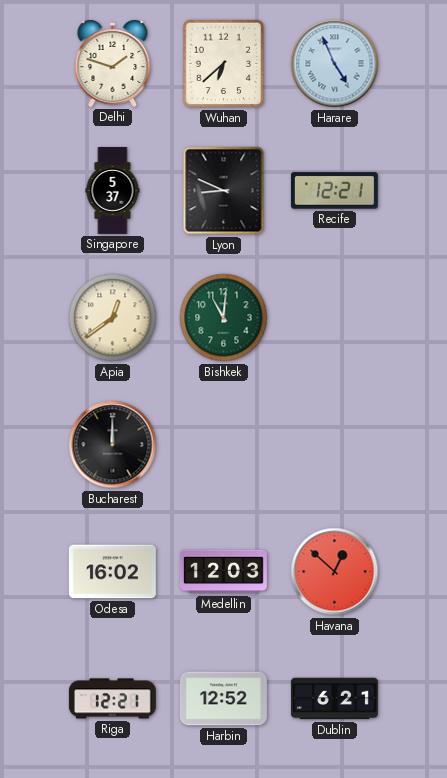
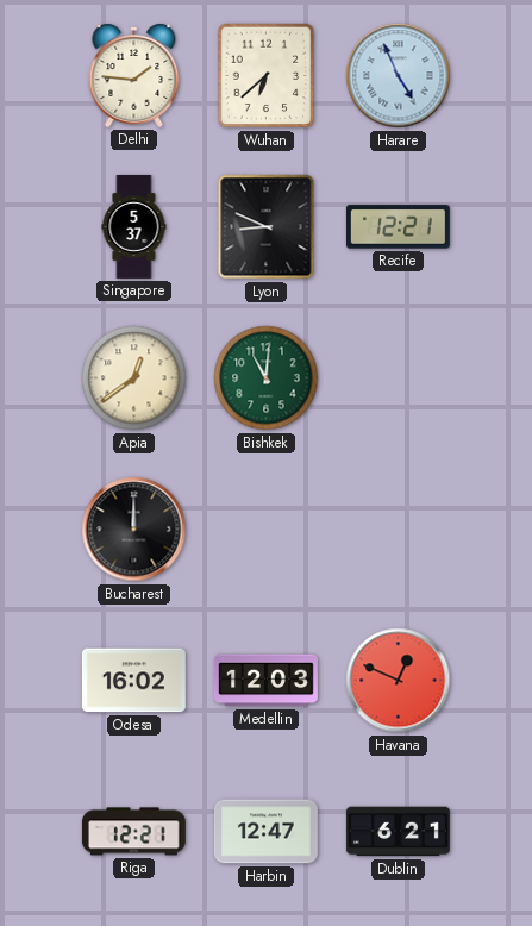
Delhi: 1:48 -> 1:46
Havana: 12:52 -> 12:49
Harbin: 12:52 -> 12:47
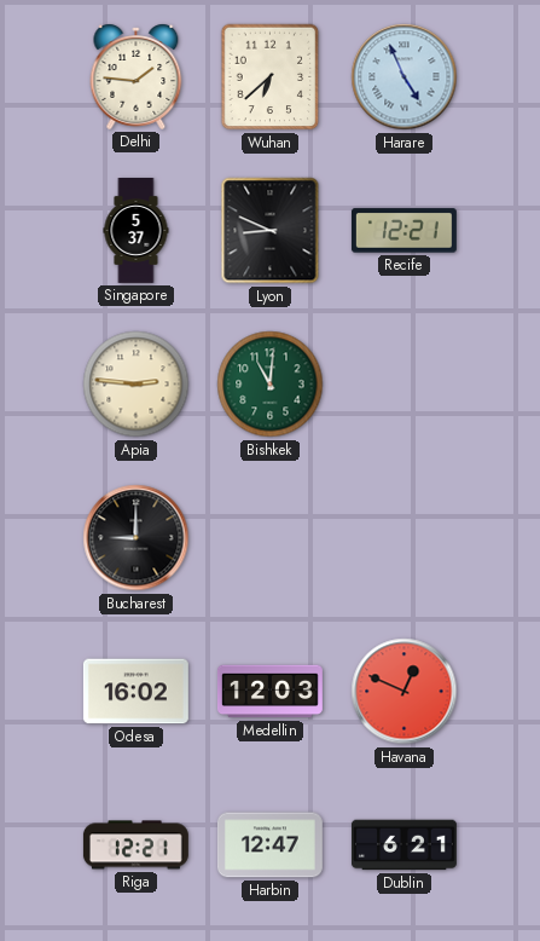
Apia: 12:39 -> 2:46
Bucharest: 12:00 -> 9:00
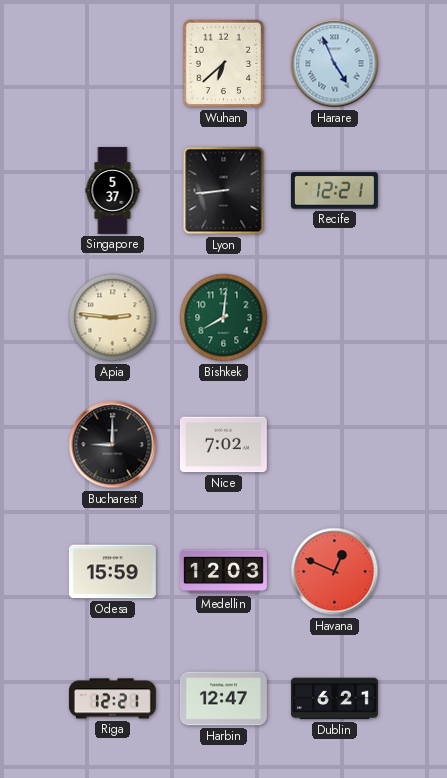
Delhi: 1:46 -> none
Lyon: 8:49 -> 8:44
Bishkek: 11:01 -> 8:01
Nice: none -> 7:02
Odesa: 16:02 -> 15:59
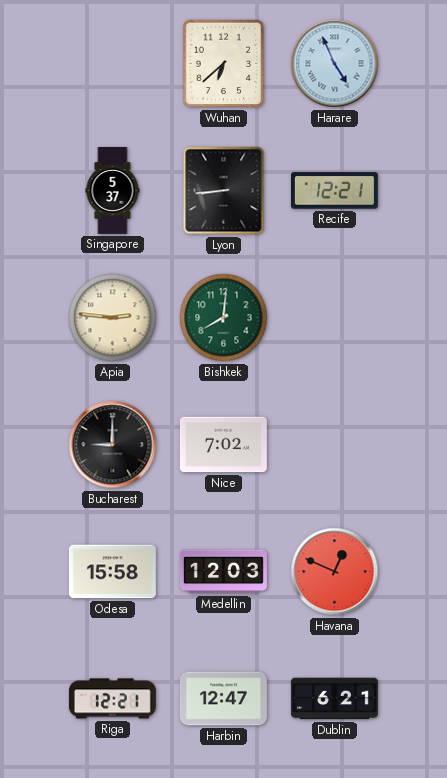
Odesa: 15:59 -> 15:58
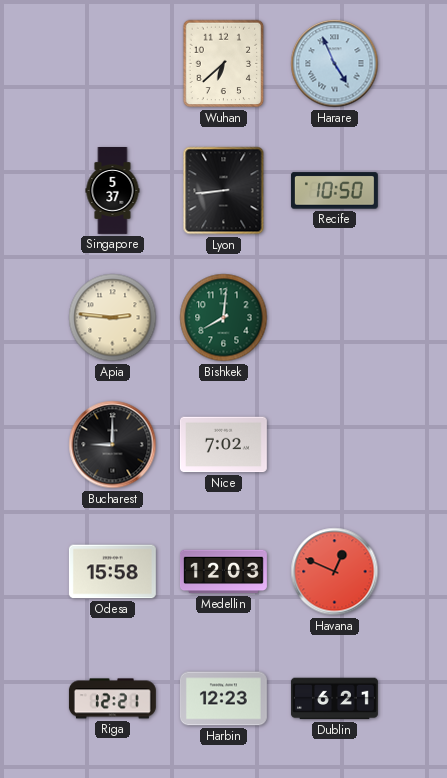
Recife: 12:21 -> 10:50
Harbin: 12:47 -> 12:23
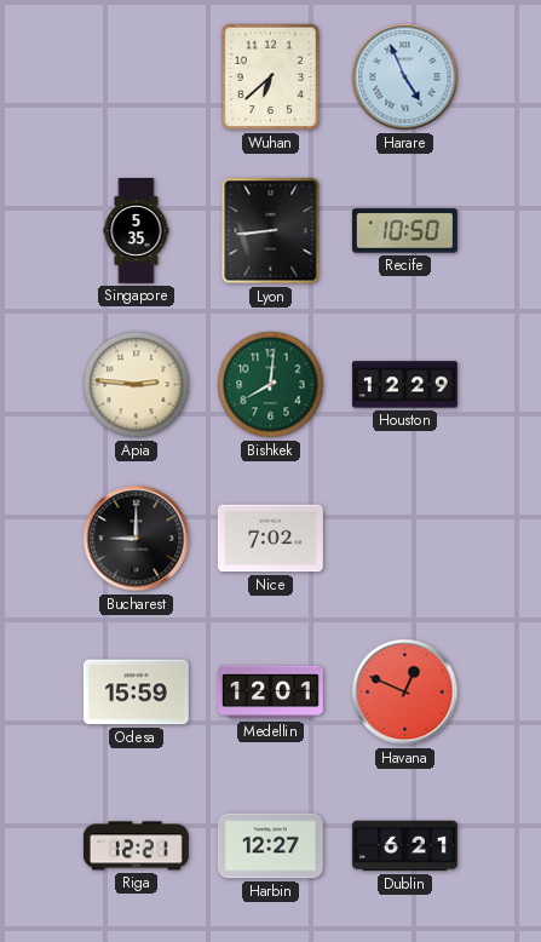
Singapore: 5:37 -> 5:35
Houston: none -> 12:29
Odesa: 15:58 -> 15:59
Medellin: 12:03 -> 12:01
Harbin: 12:23 -> 12:27
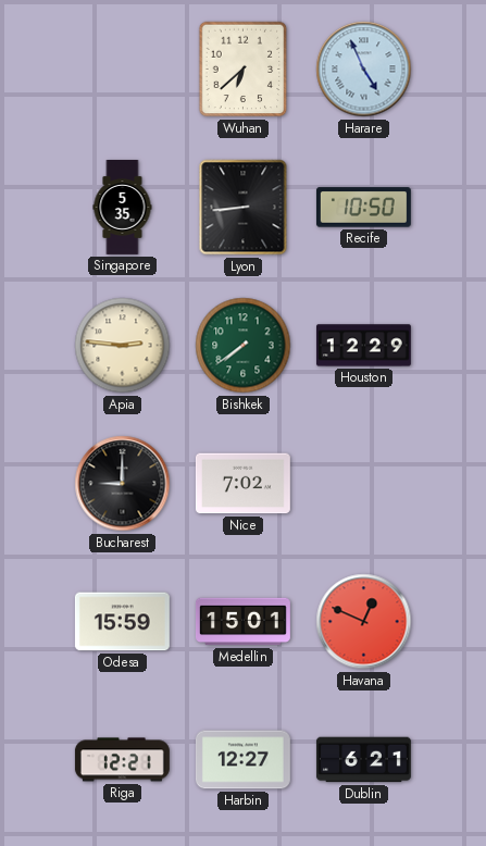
Bishkek: 8:01 -> 7:39
Medellin: 12:01 -> 15:01
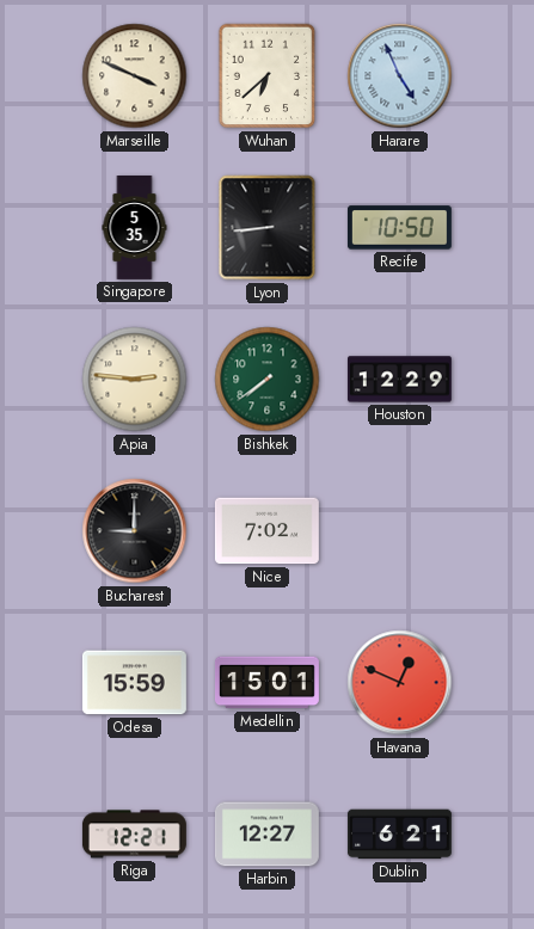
Marseille: none -> 3:49
